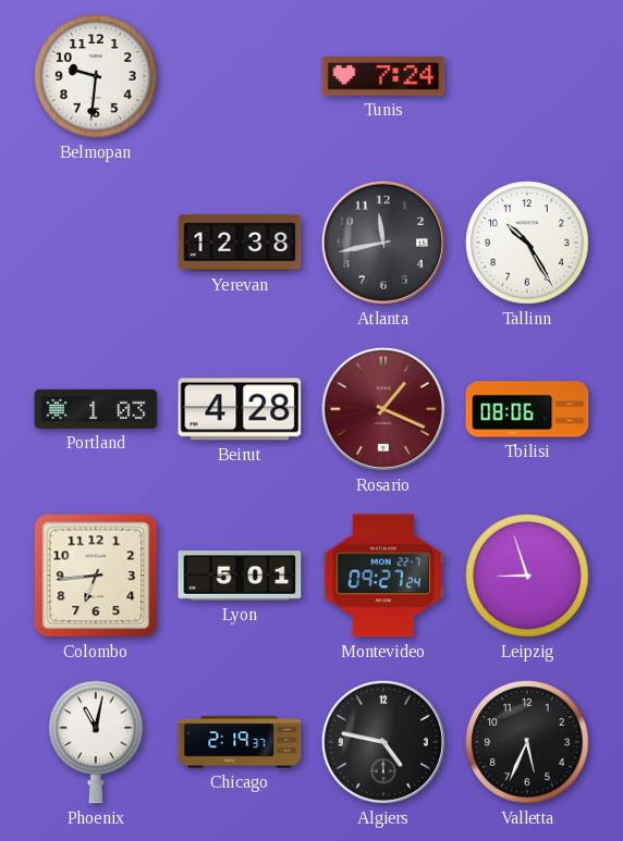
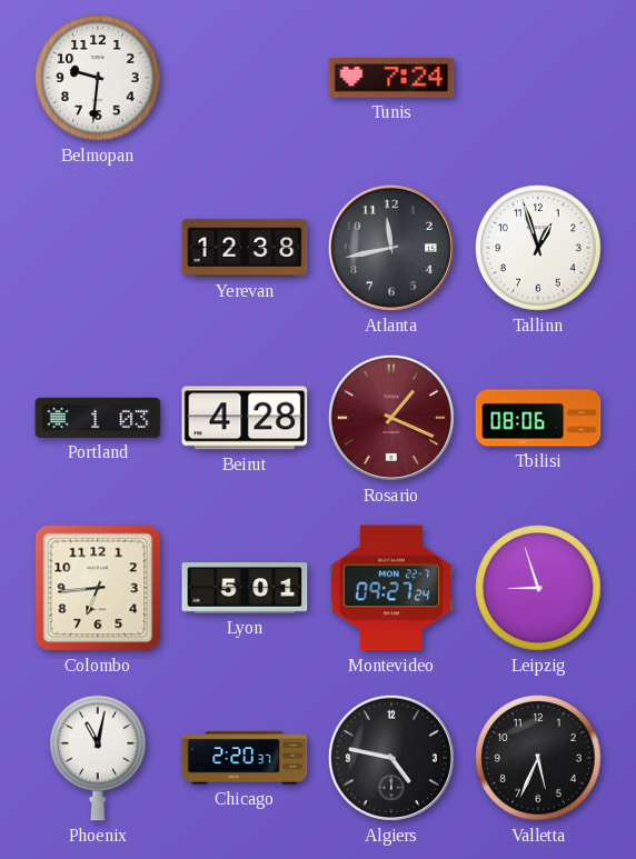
Tallinn: 10:25 -> 12:57
Chicago: 2:19 -> 2:20
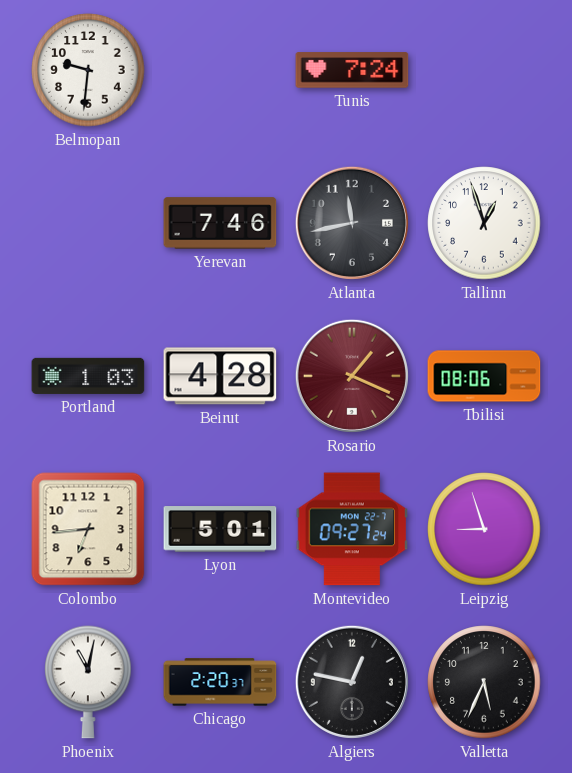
Yerevan: 12:38 -> 7:46
Algiers: 4:47 -> 12:47
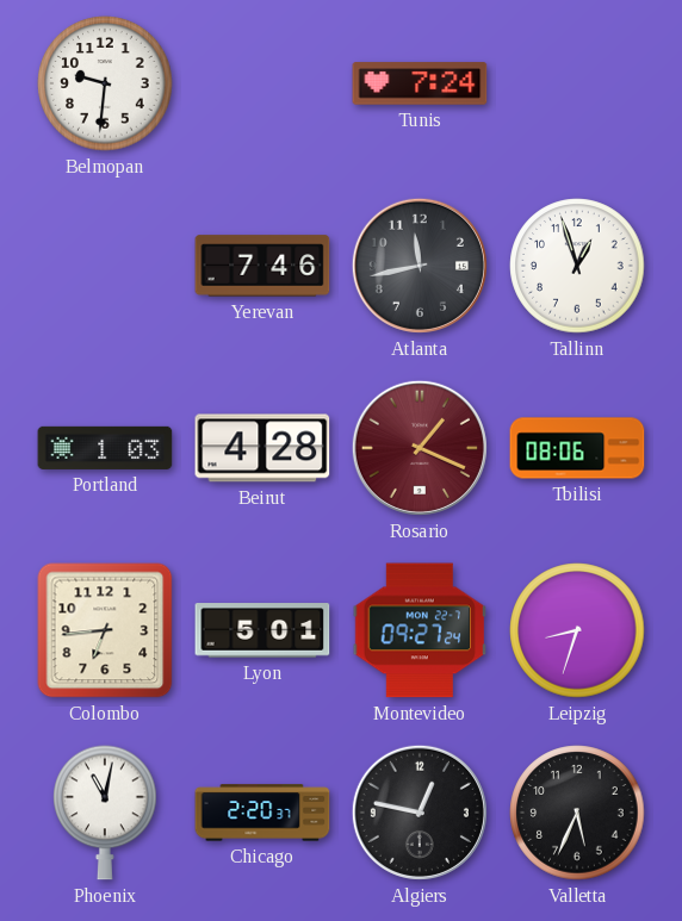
Leipzig: 8:57 -> 8:33
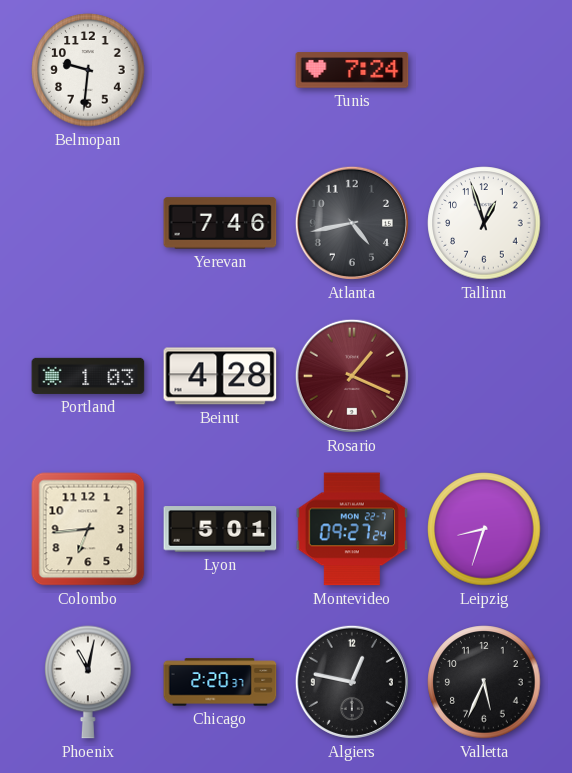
Atlanta: 11:43 -> 4:43
Tbilisi: 08:06 -> none
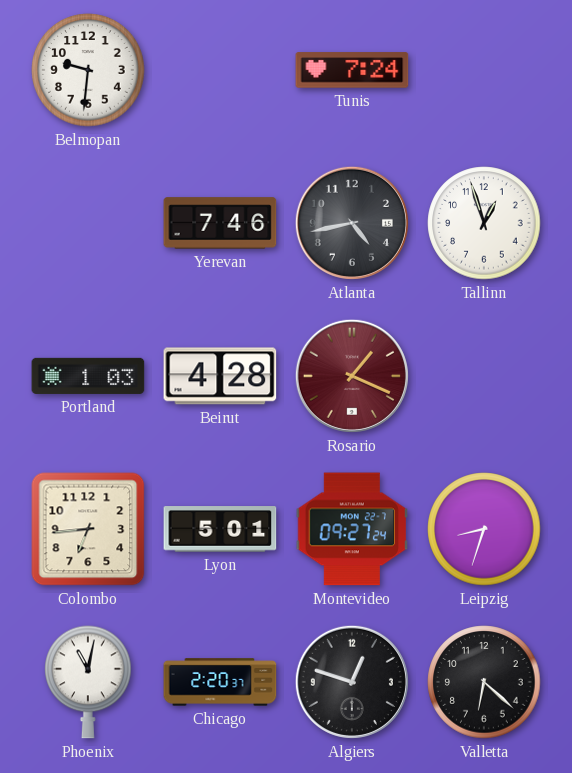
Algiers: 12:47 -> 12:48
Valletta: 5:34 -> 6:22
